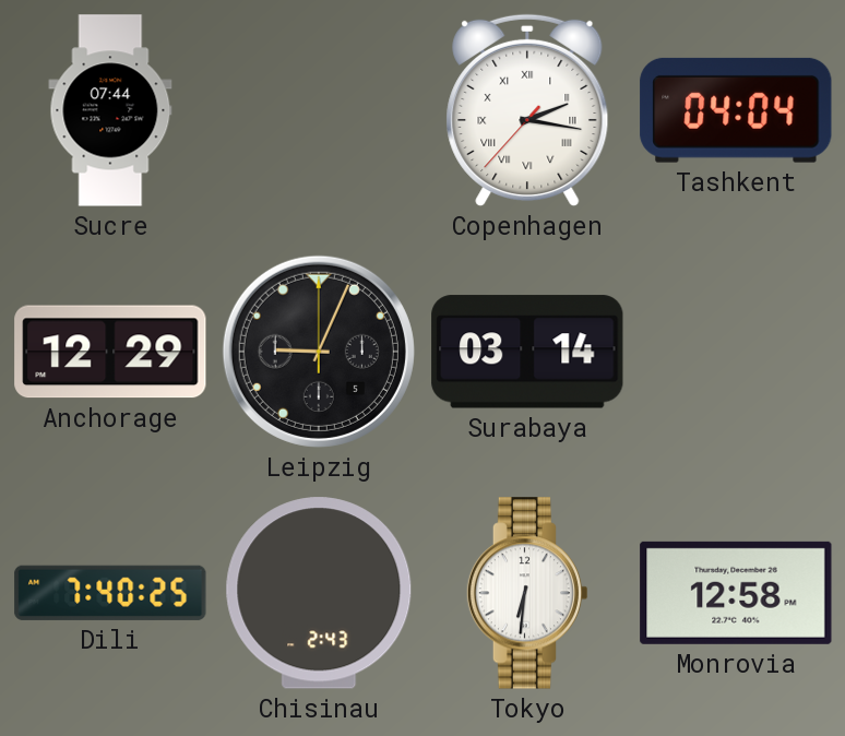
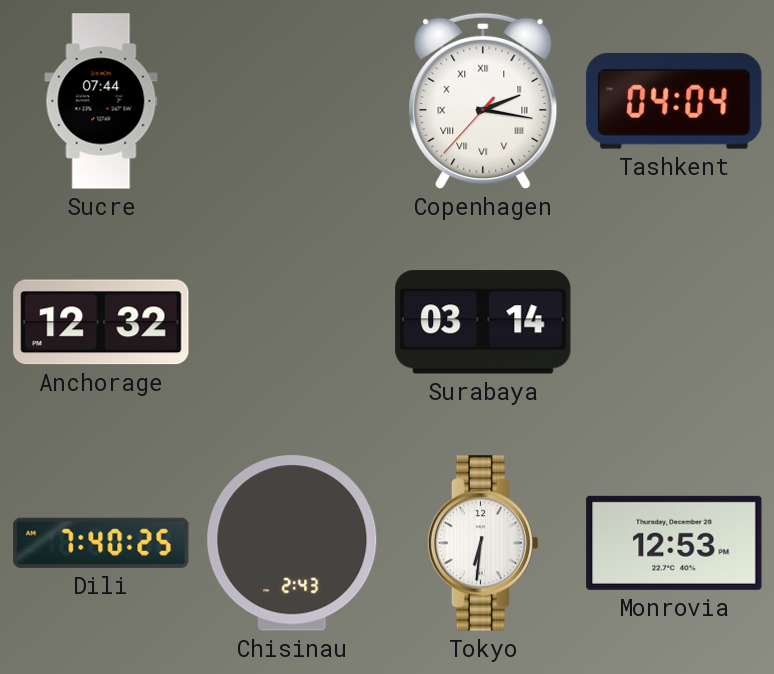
Anchorage: 12:29 -> 12:32
Leipzig: 9:04 -> none
Monrovia: 12:58 -> 12:53
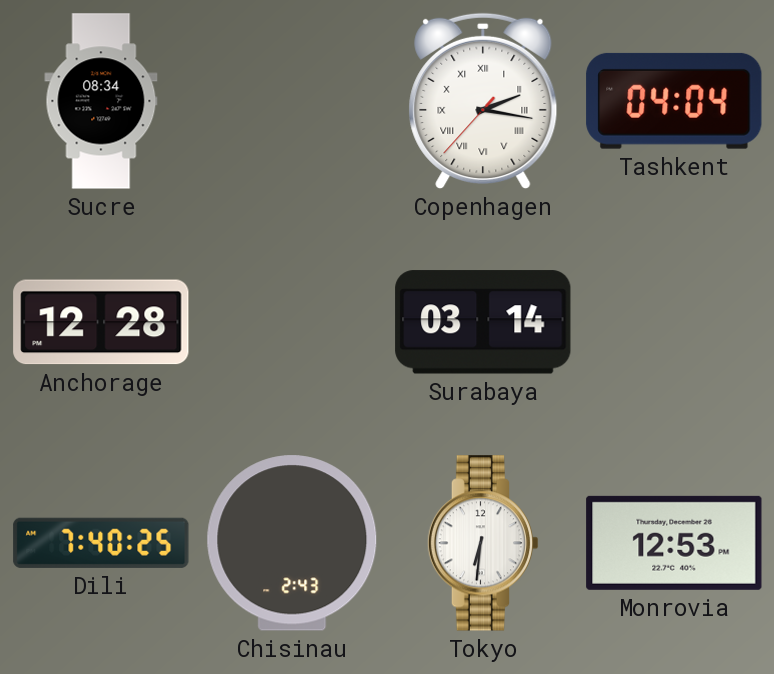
Sucre: 07:44 -> 08:34
Anchorage: 12:32 -> 12:28
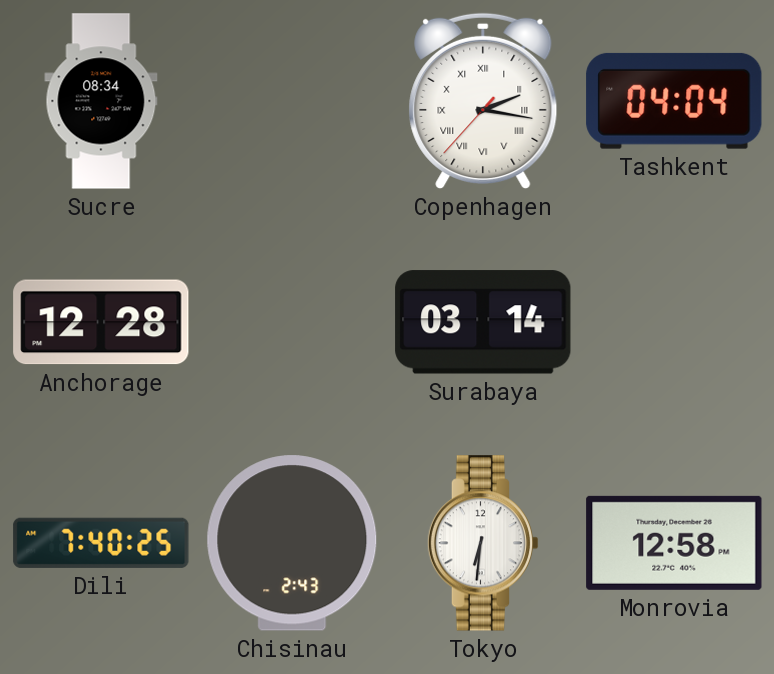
Monrovia: 12:53 -> 12:58
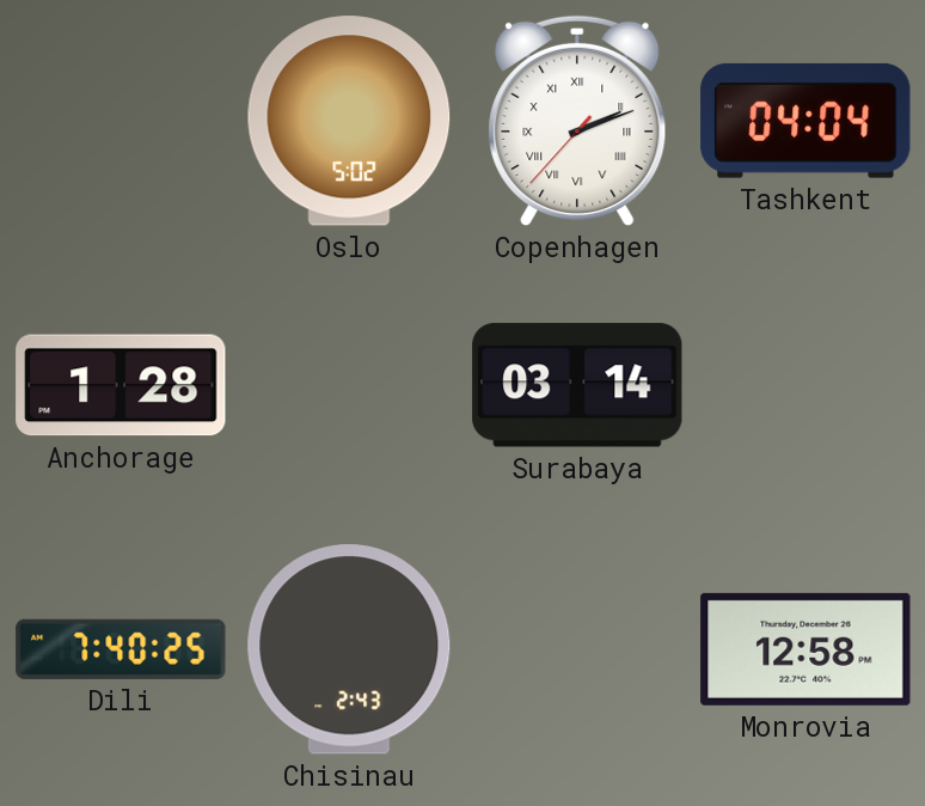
Sucre: 08:34 -> none
Oslo: none -> 5:02
Copenhagen: 2:16 -> 2:11
Anchorage: 12:28 -> 1:28
Tokyo: 6:31 -> none
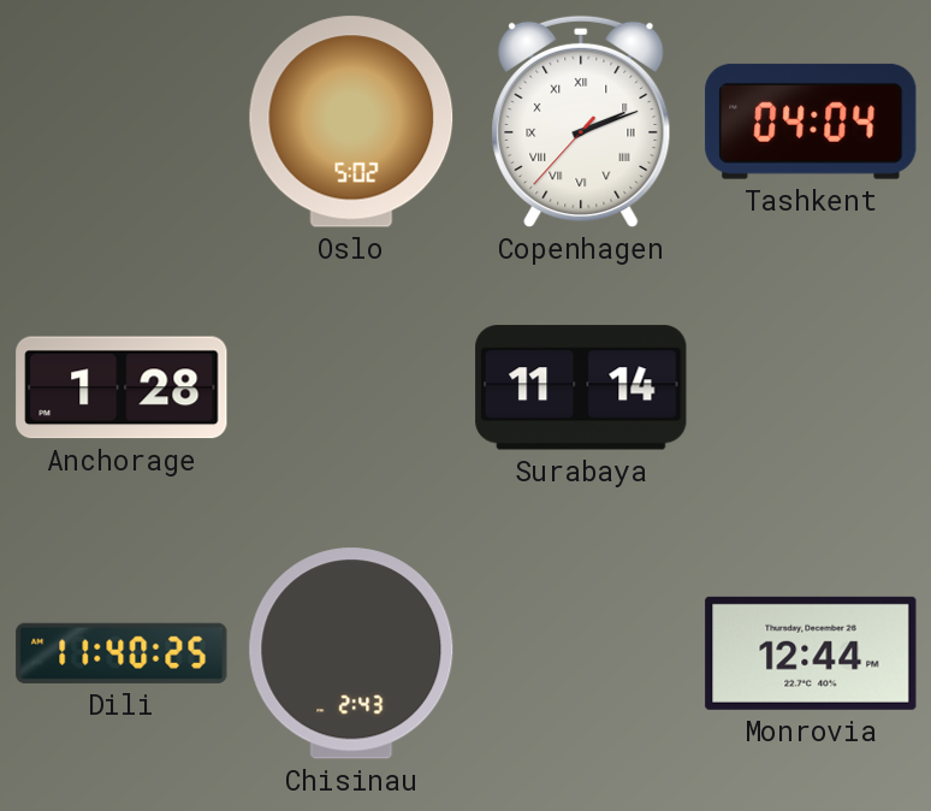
Surabaya: 03:14 -> 11:14
Dili: 7:40 -> 11:40
Monrovia: 12:58 -> 12:44
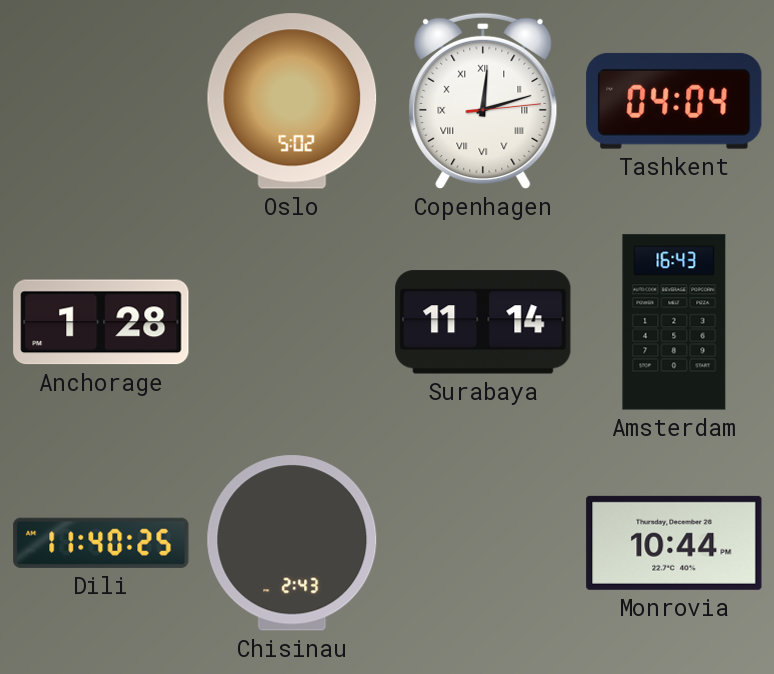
Copenhagen: 2:11 -> 12:12
Amsterdam: none -> 16:43
Monrovia: 12:44 -> 10:44
